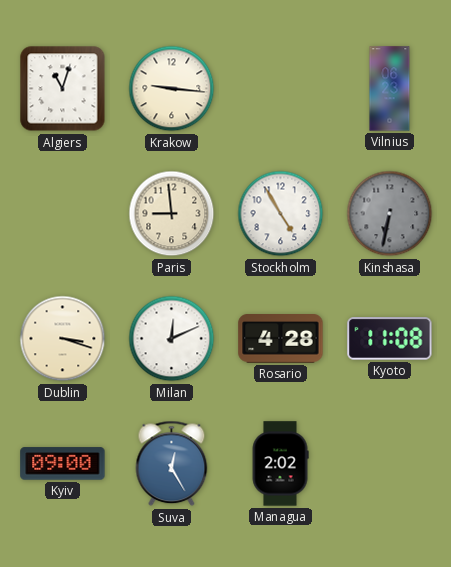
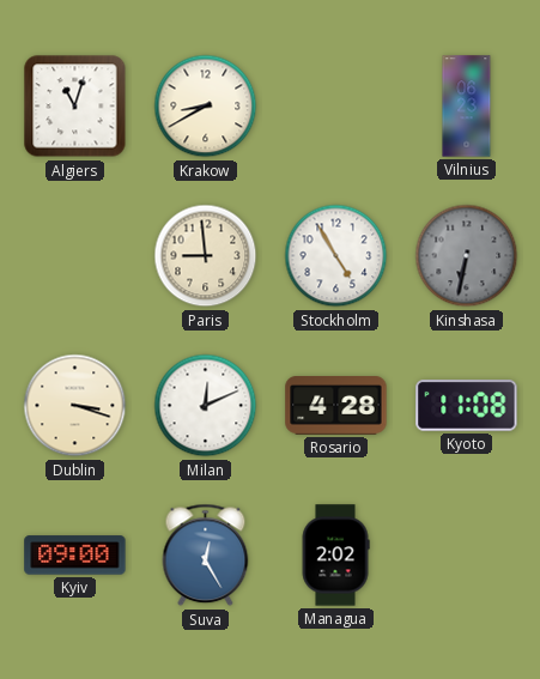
Krakow: 9:16 -> 8:40
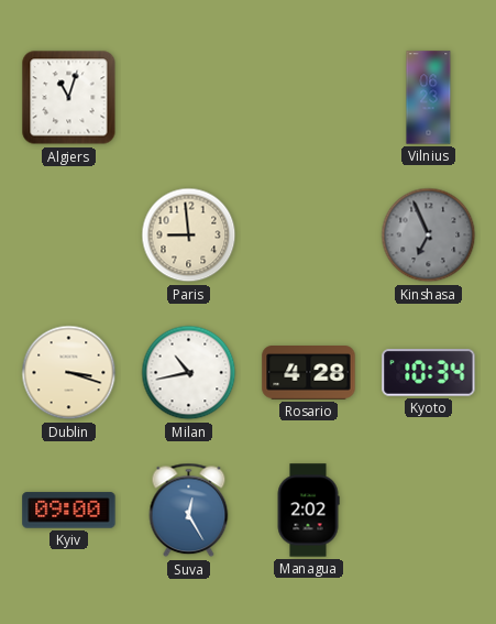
Krakow: 8:40 -> none
Stockholm: 4:55 -> none
Kinshasa: 6:32 -> 6:56
Milan: 12:11 -> 10:43
Kyoto: 11:08 -> 10:34
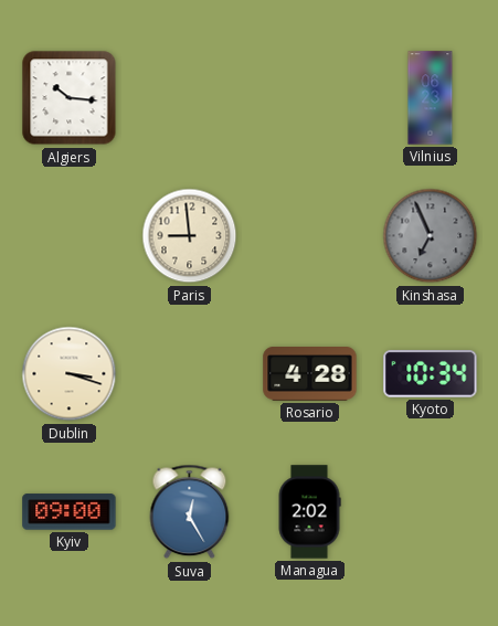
Algiers: 11:03 -> 10:16
Milan: 10:43 -> none
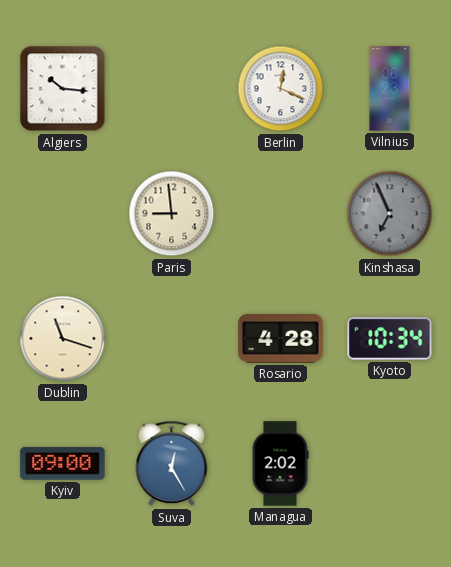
Berlin: none -> 12:19
Dublin: 3:18 -> 11:18
